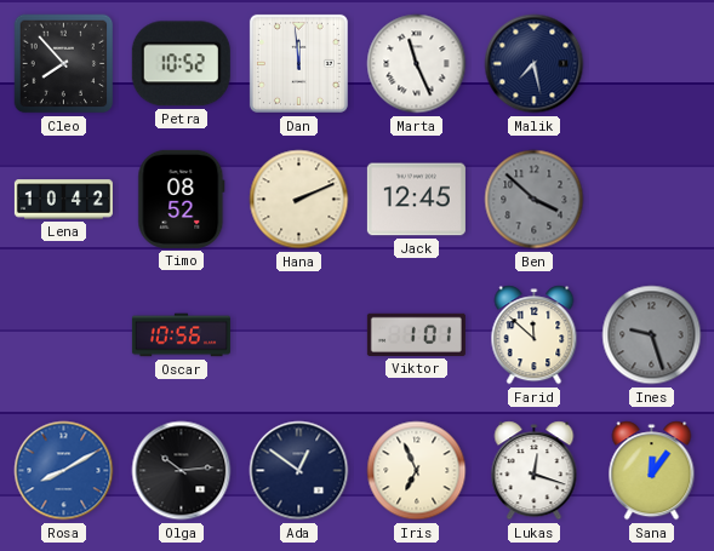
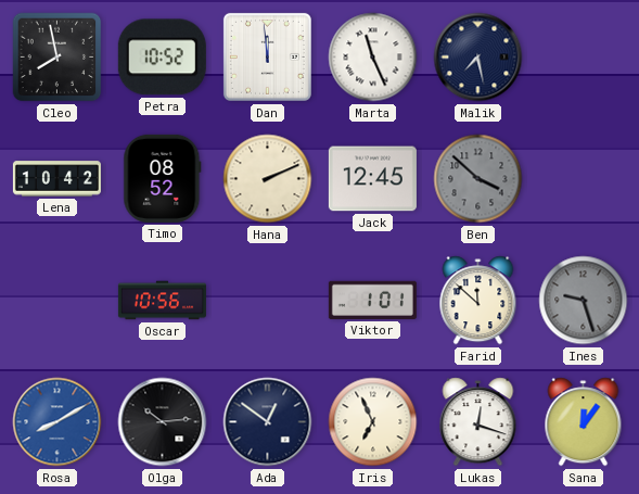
Cleo: 7:53 -> 7:58
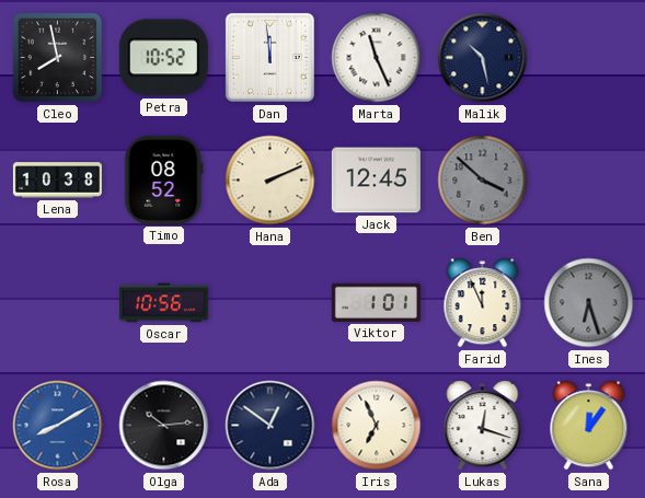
Malik: 7:28 -> 10:28
Lena: 10:42 -> 10:38
Farid: 11:52 -> 11:56
Ines: 9:27 -> 6:27
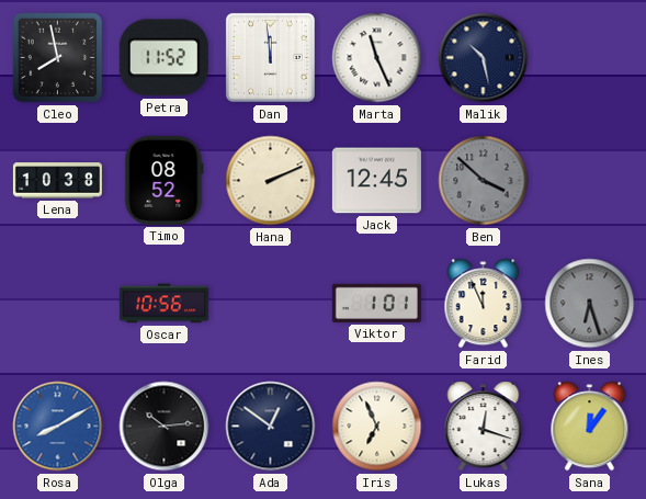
Petra: 10:52 -> 11:52
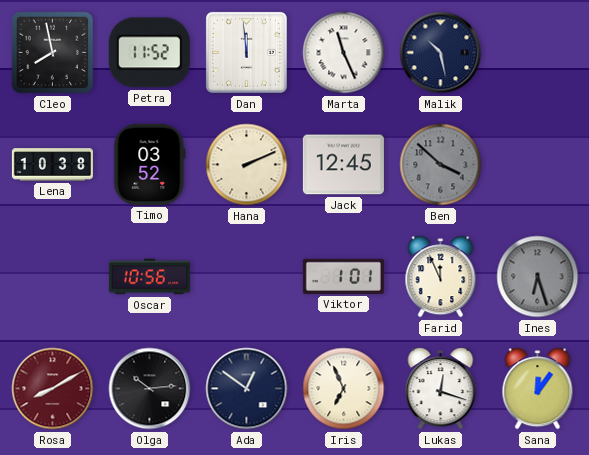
Timo: 08:52 -> 03:52
Rosa dial: blue -> burgundy
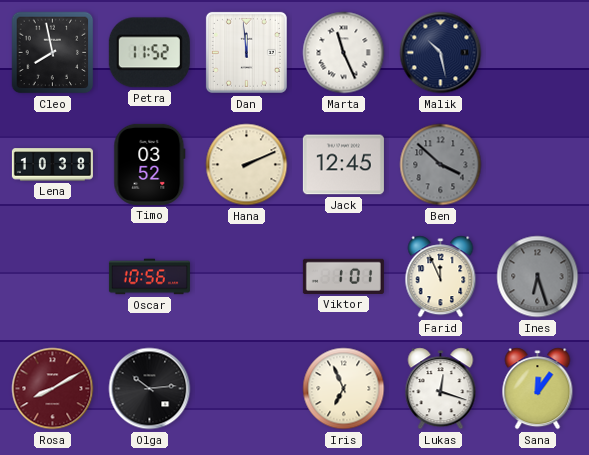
Ada: 12:51 -> none
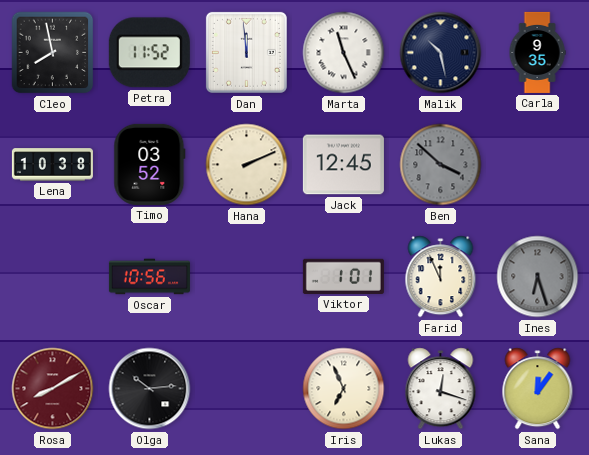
Carla: none -> 9:35
